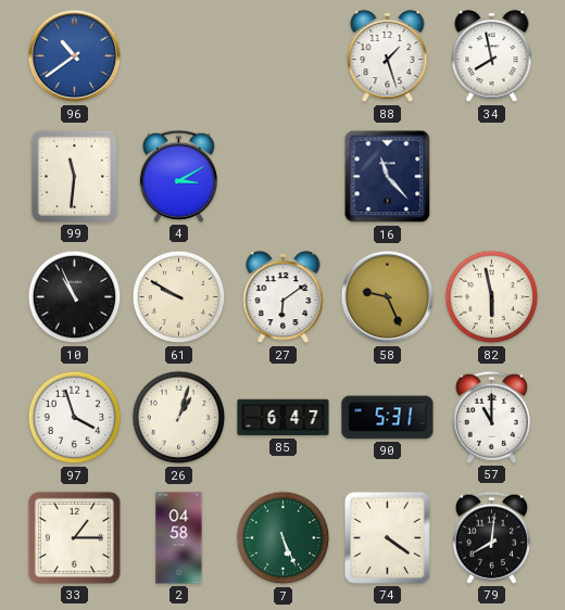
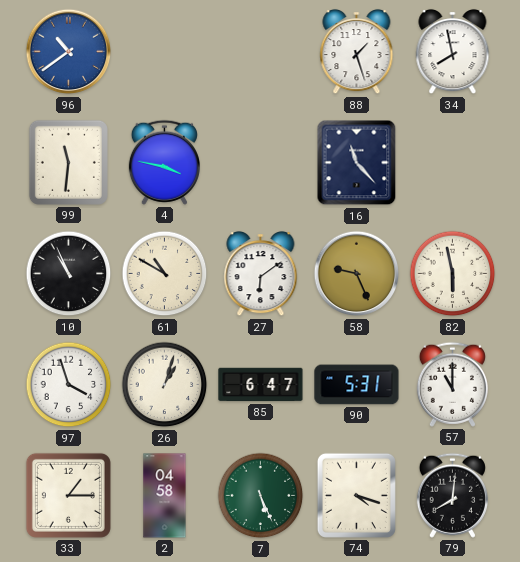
4: 3:10 -> 3:47
61: 9:50 -> 10:50
74: 4:21 -> 4:18
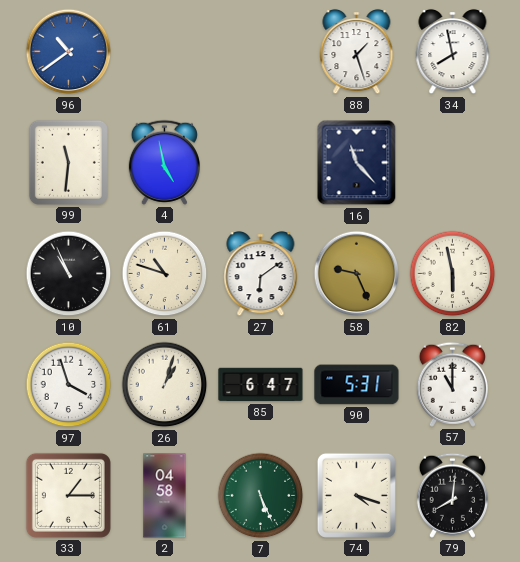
4: 3:47 -> 4:58
61: 10:50 -> 10:48
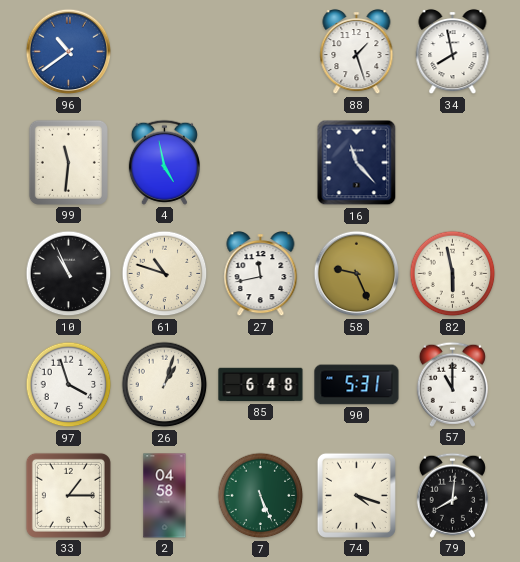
27: 6:09 -> 11:43
85: 6:47 -> 6:48
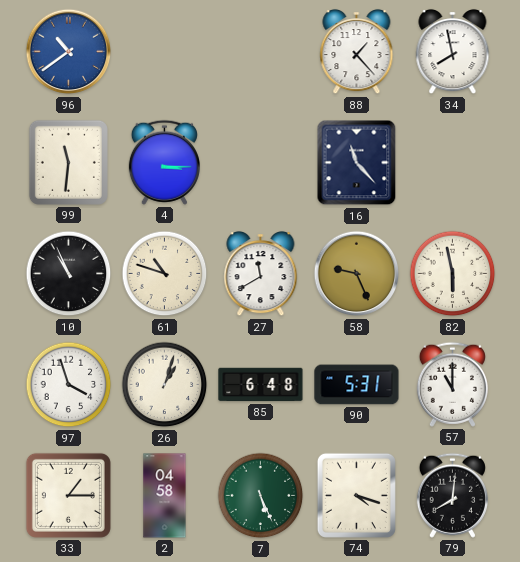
88: 1:27 -> 1:23
4: 4:58 -> 3:15
27: 11:43 -> 11:40
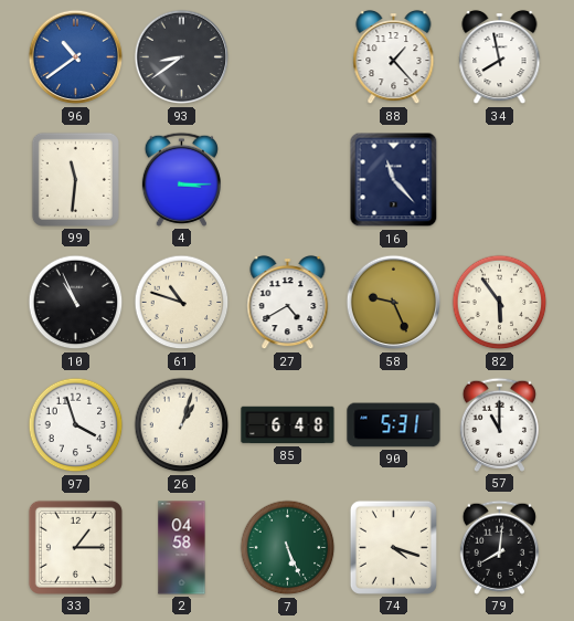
93: none -> 8:39
27: 11:40 -> 4:40
82: 5:58 -> 5:54
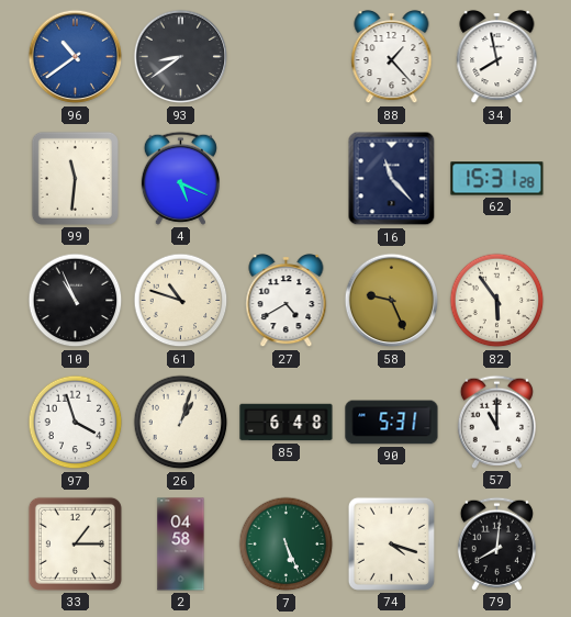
4: 3:15 -> 5:19
62: none -> 15:31
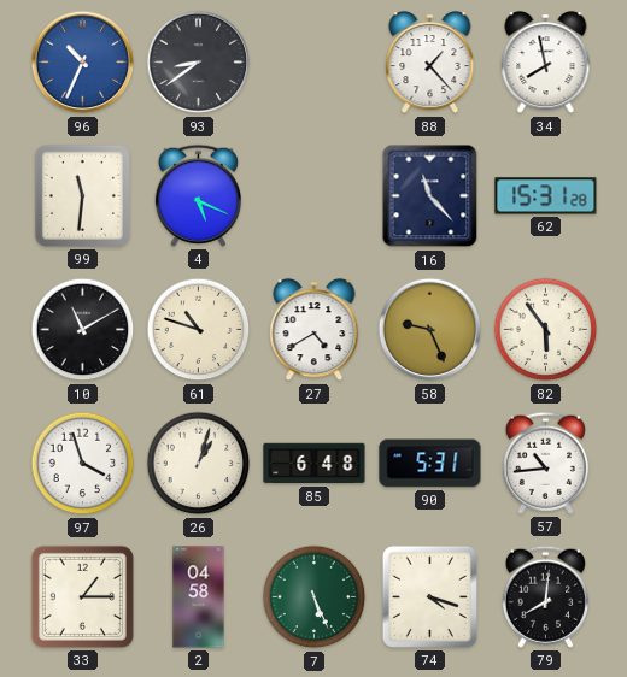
96: 10:39 -> 10:34
10: 10:56 -> 11:10
57: 11:00 -> 10:44
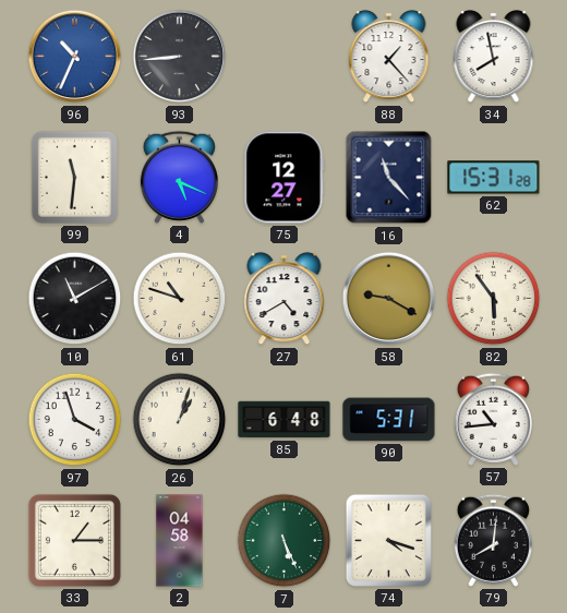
93: 8:39 -> 8:44
75: none -> 12:27
58: 9:26 -> 9:20
